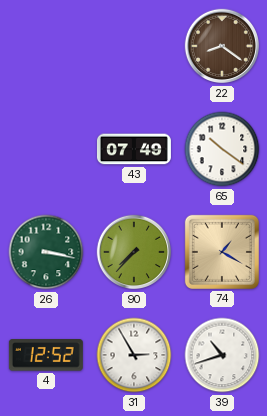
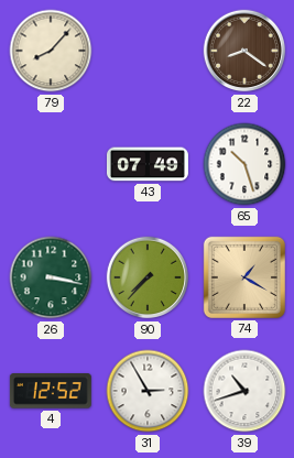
79: none -> 8:07
65: 10:21 -> 10:27
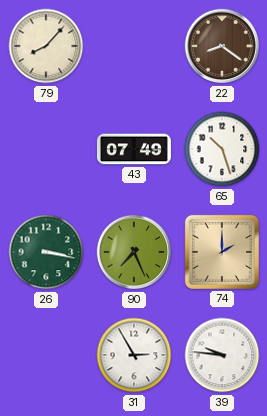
90: 7:37 -> 7:26
74: 1:20 -> 2:00
4: 12:52 -> none
39: 10:42 -> 9:46
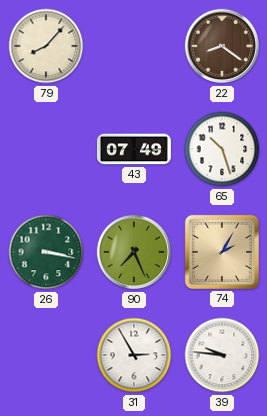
74: 2:00 -> 2:05
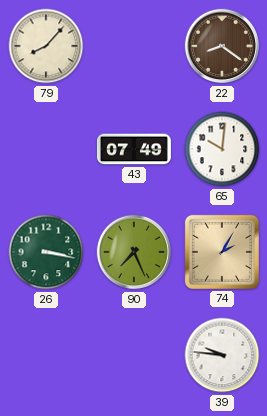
65: 10:27 -> 10:01
31: 2:55 -> none
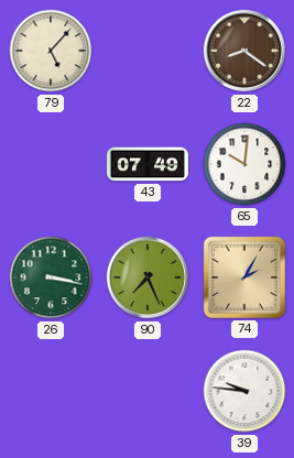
79: 8:07 -> 5:07
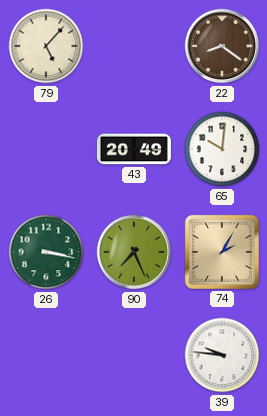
43: 07:49 -> 20:49
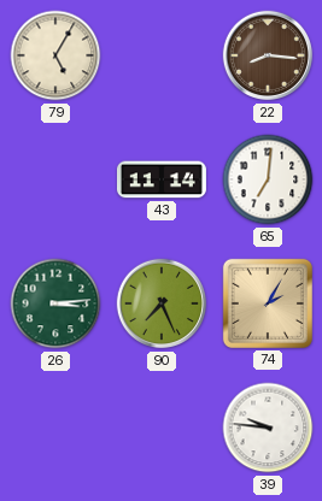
79: 5:07 -> 5:05
22: 8:21 -> 8:16
43: 20:49 -> 11:14
65: 10:01 -> 7:01
26: 3:17 -> 3:14
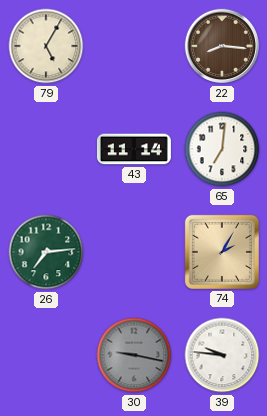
26: 3:14 -> 7:14
90: 7:26 -> none
30: none -> 9:17
